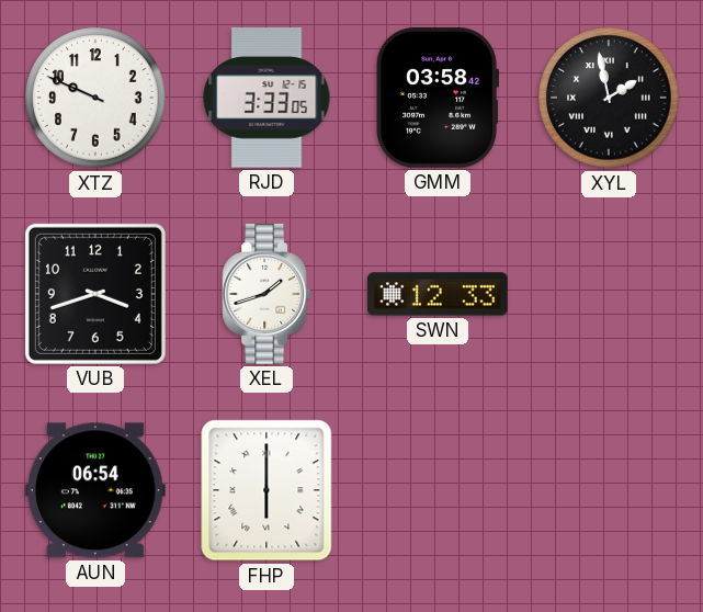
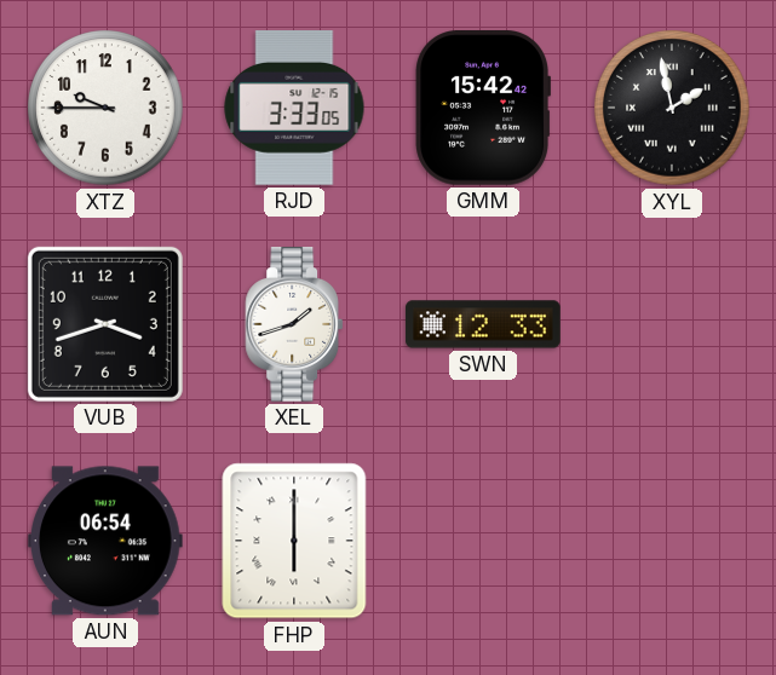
XTZ: 9:49 -> 9:45
GMM: 03:58 -> 15:42
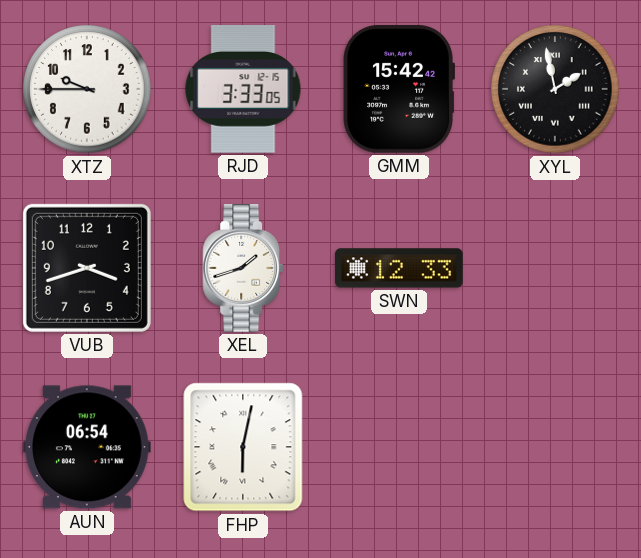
FHP: 6:00 -> 6:02
